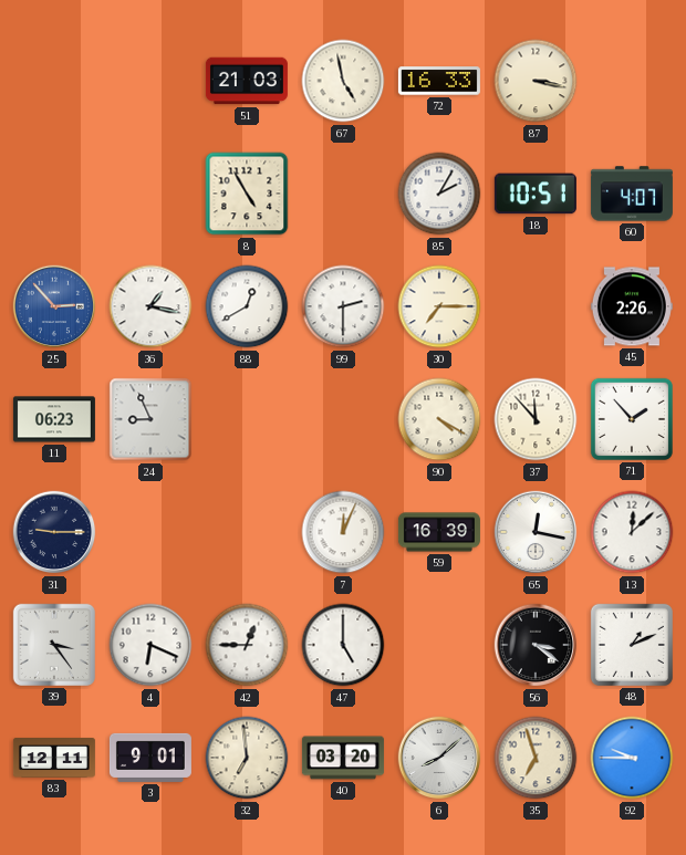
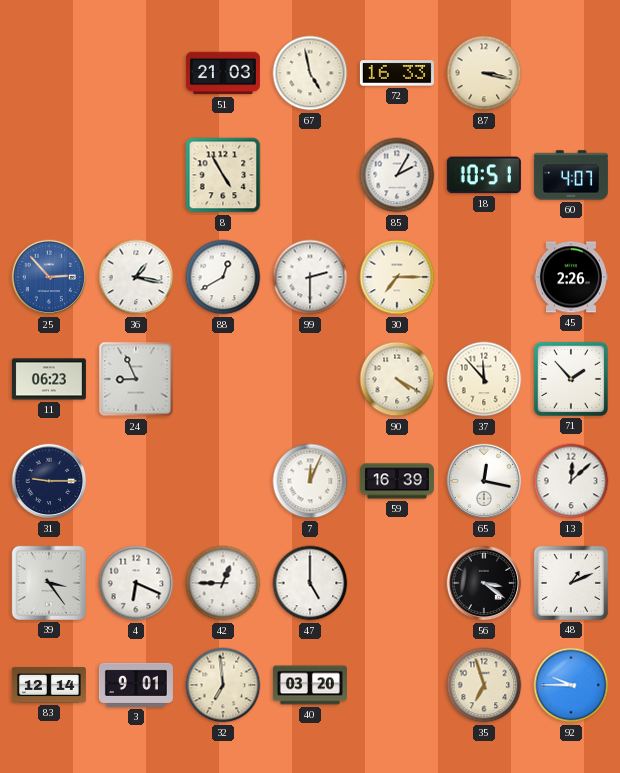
83: 12:11 -> 12:14
6: 8:08 -> none
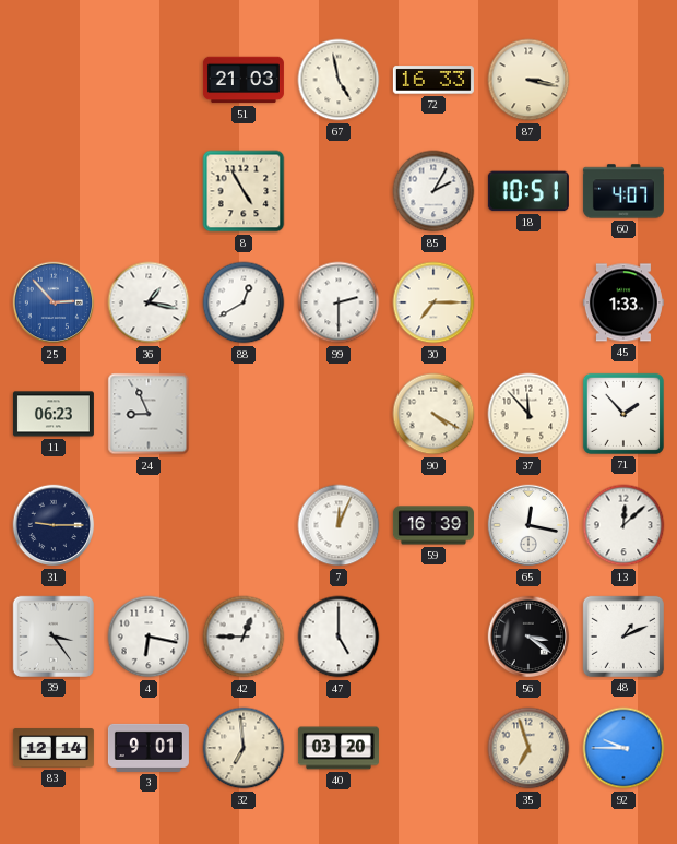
45: 2:26 -> 1:33
4: 6:19 -> 6:17
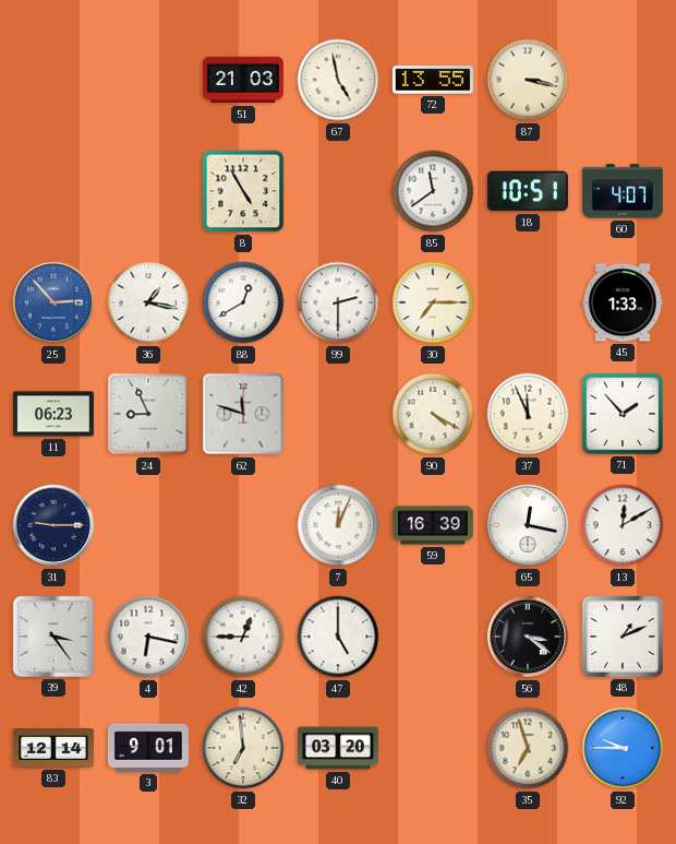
72: 16:33 -> 13:55
85: 2:05 -> 11:39
62: none -> 11:48
37: 11:53 -> 11:56
13: 12:08 -> 12:10
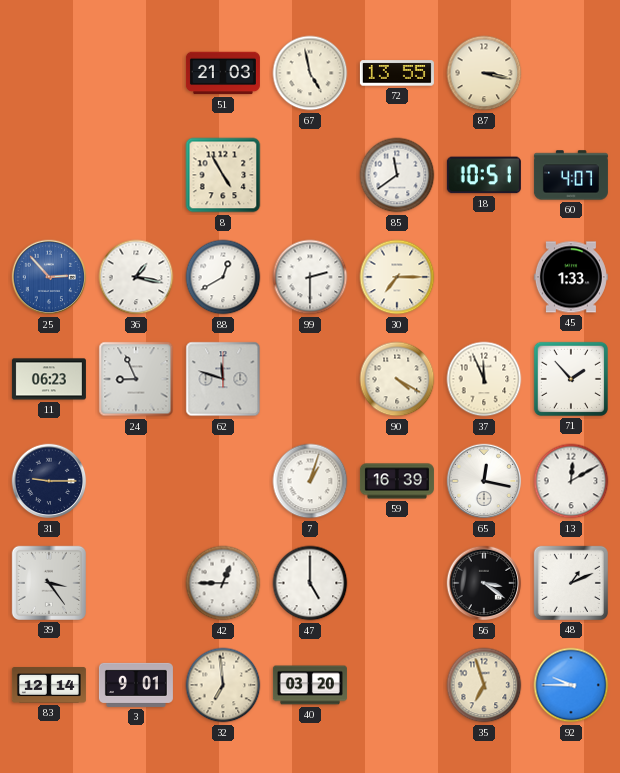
7: 12:04 -> 1:03
4: 6:17 -> none
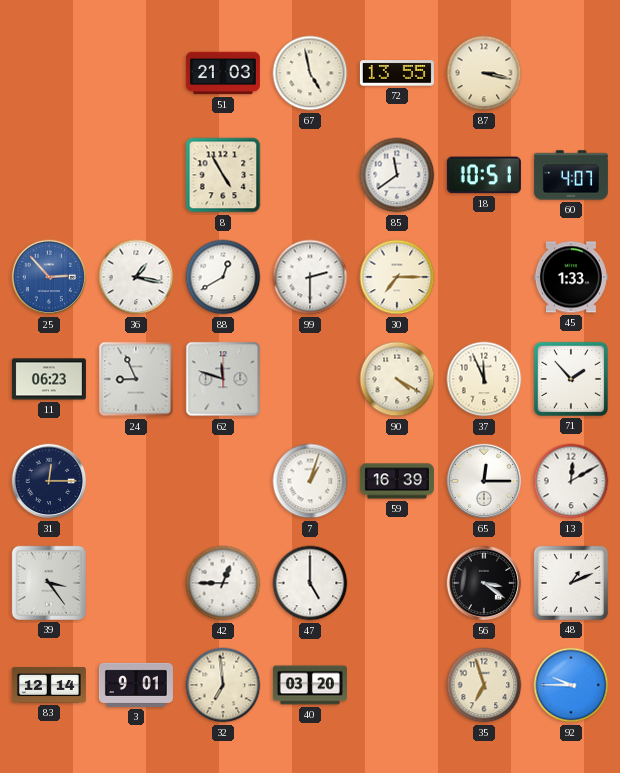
31: 9:15 -> 12:15
65: 12:17 -> 12:15
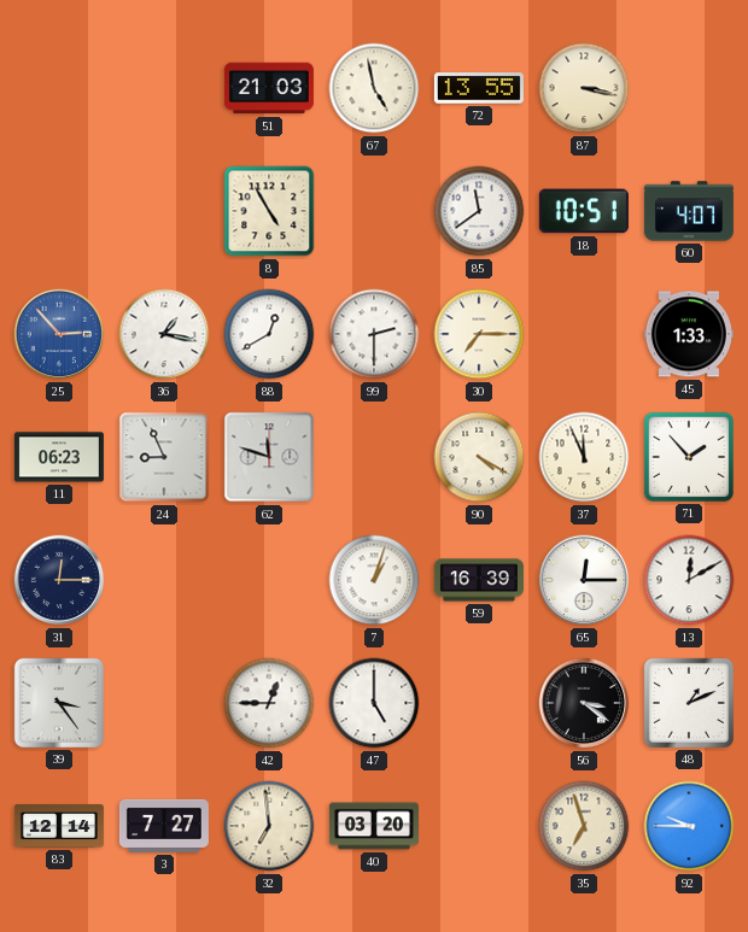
3: 9:01 -> 7:27
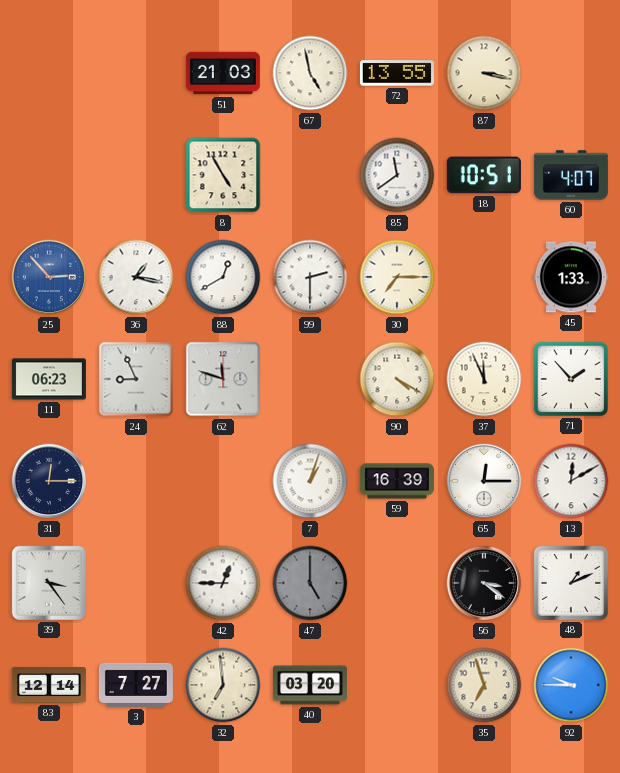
47 dial: white -> grey
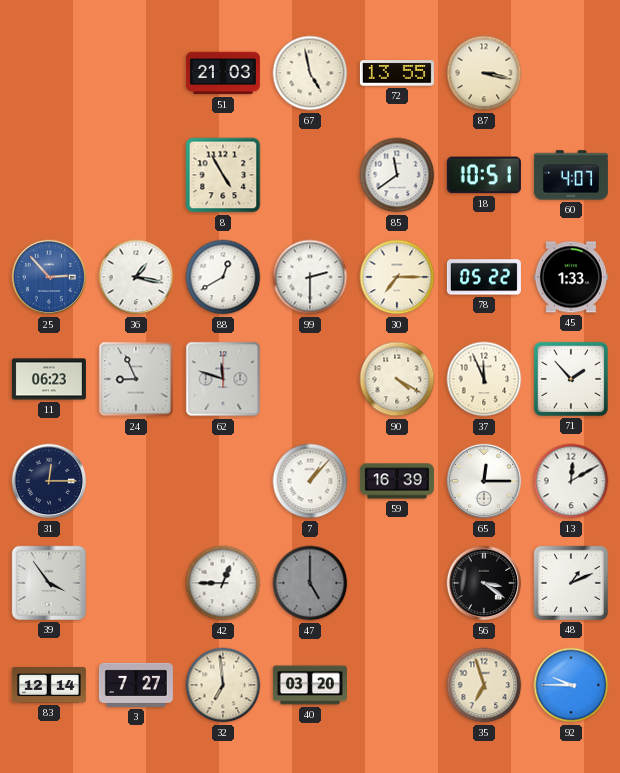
78: none -> 05:22
7: 1:03 -> 1:07
39: 3:24 -> 3:54
